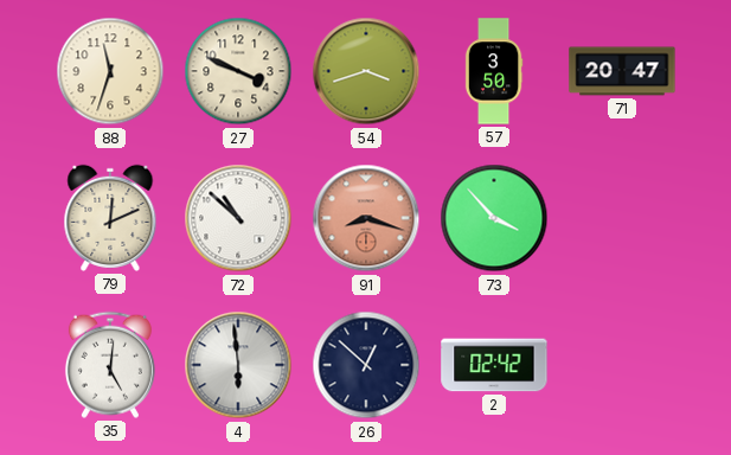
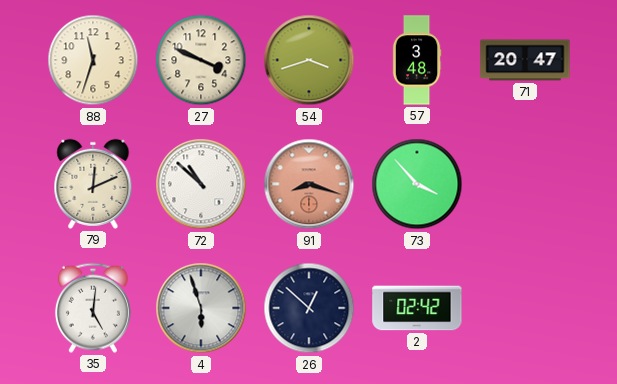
57: 3:50 -> 3:48
4: 5:59 -> 5:57
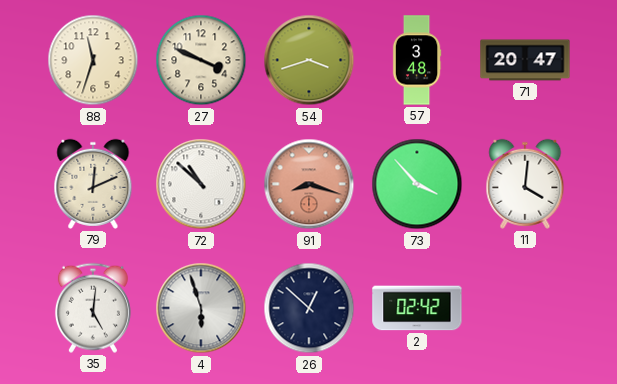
11: none -> 4:01
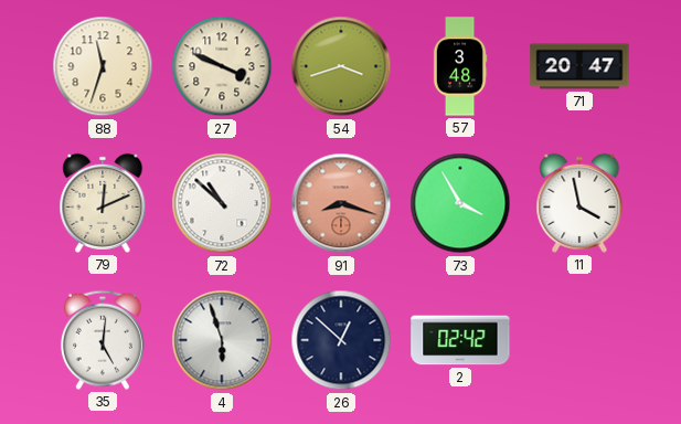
73: 3:53 -> 3:55
11: 4:01 -> 3:58
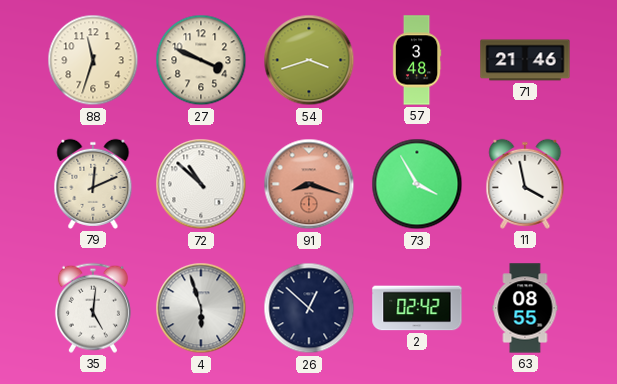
71: 20:47 -> 21:46
63: none -> 08:55
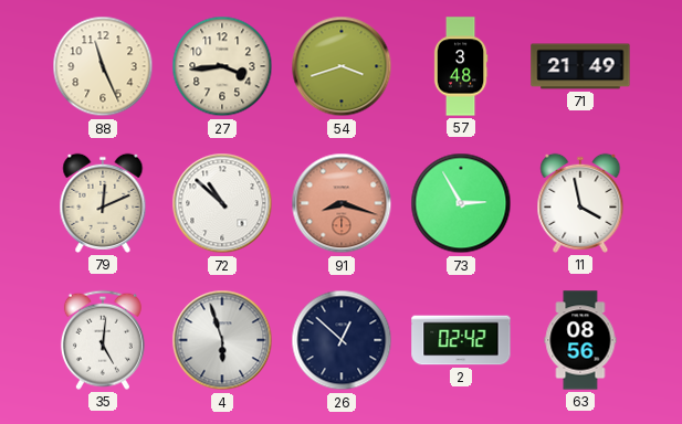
88: 11:33 -> 11:26
27: 3:49 -> 3:44
71: 21:46 -> 21:49
73: 3:55 -> 2:55
63: 08:55 -> 08:56
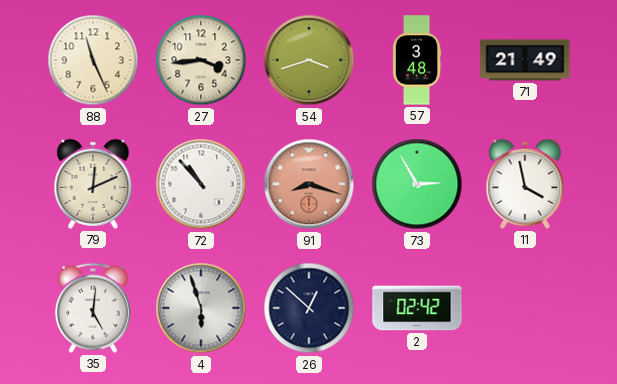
72: 10:52 -> 10:53
63: 08:56 -> none
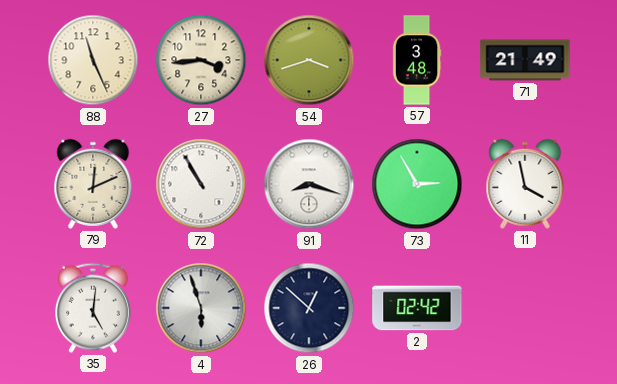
72: 10:53 -> 10:55
91 dial: salmon -> white
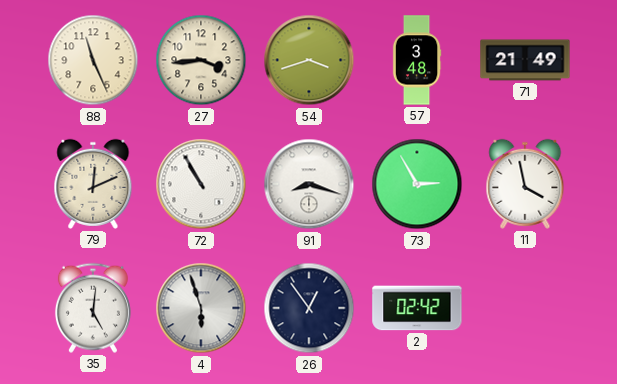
26: 12:52 -> 12:54
